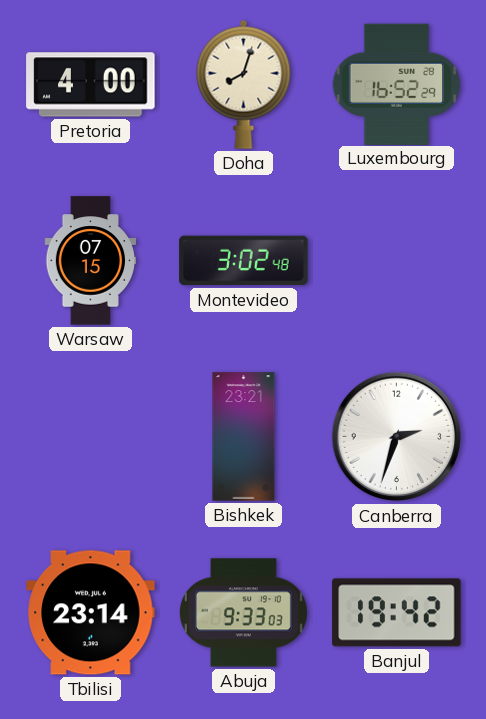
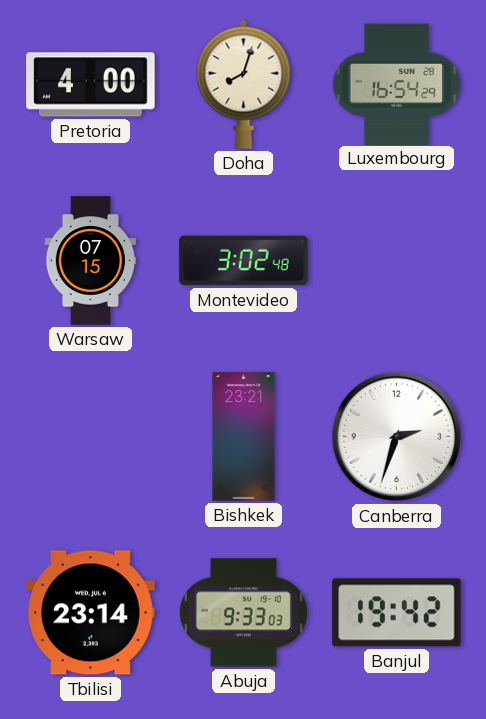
Luxembourg: 16:52 -> 16:54
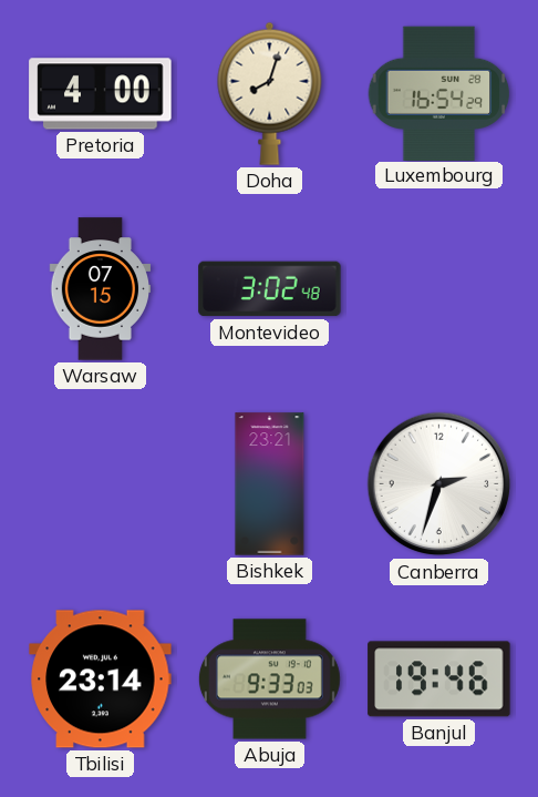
Banjul: 19:42 -> 19:46
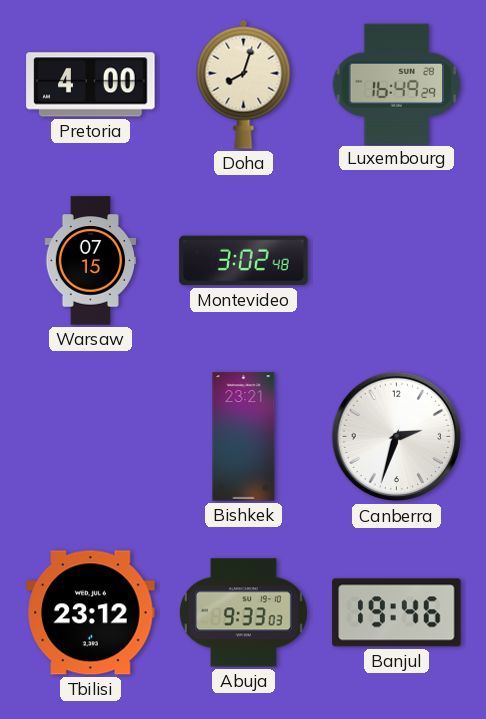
Luxembourg: 16:54 -> 16:49
Tbilisi: 23:14 -> 23:12
